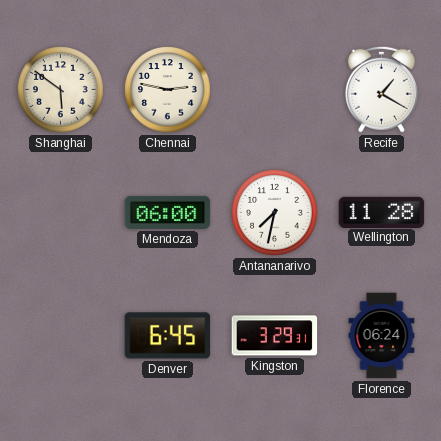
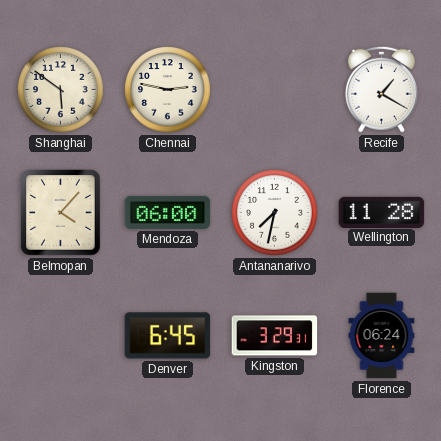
Belmopan: none -> 4:07
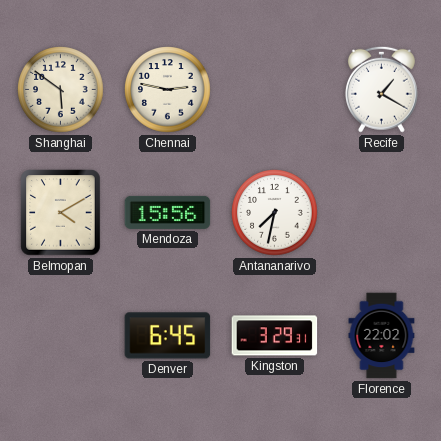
Belmopan: 4:07 -> 4:10
Mendoza: 06:00 -> 15:56
Wellington: 11:28 -> none
Florence: 06:24 -> 22:02
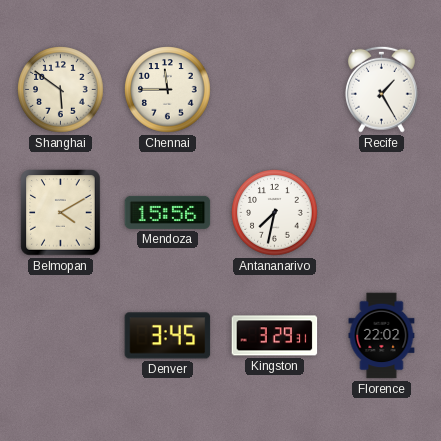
Chennai: 2:47 -> 11:45
Recife: 1:20 -> 1:25
Denver: 6:45 -> 3:45
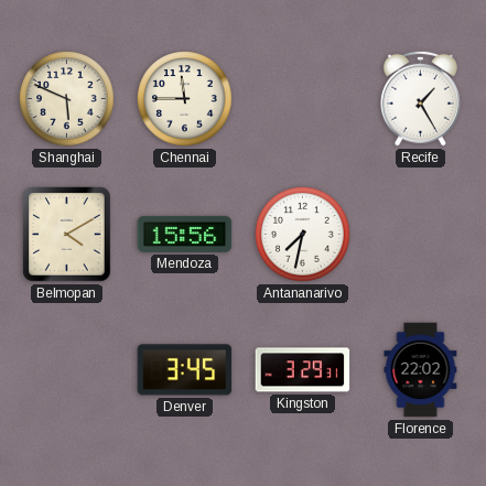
Shanghai: 5:51 -> 5:49
